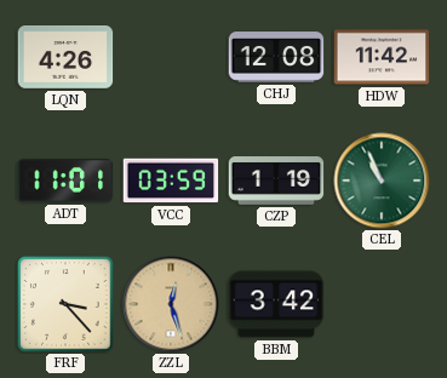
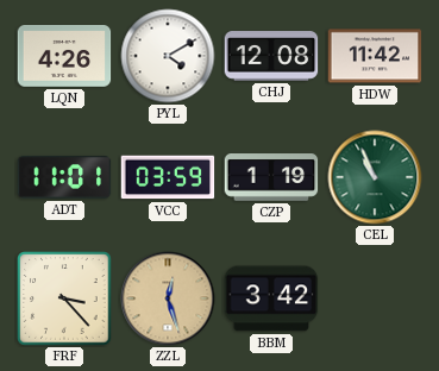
PYL: none -> 4:10
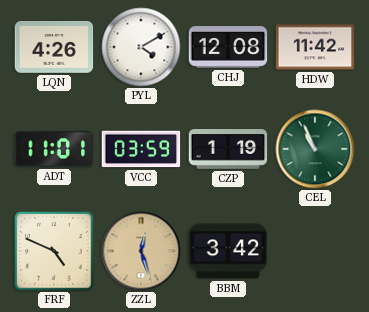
FRF: 3:23 -> 4:49
